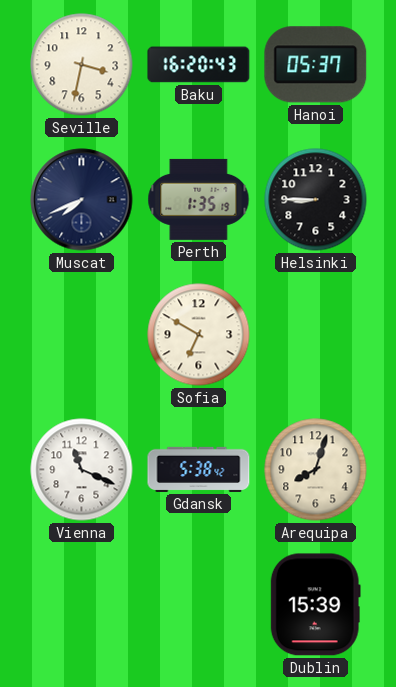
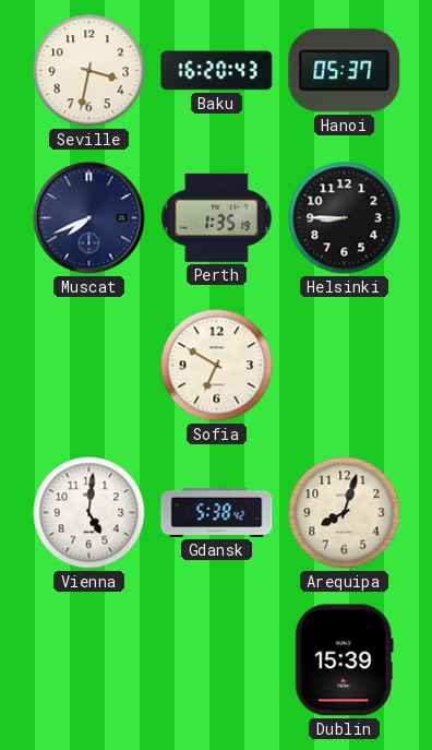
Vienna: 11:19 -> 5:01
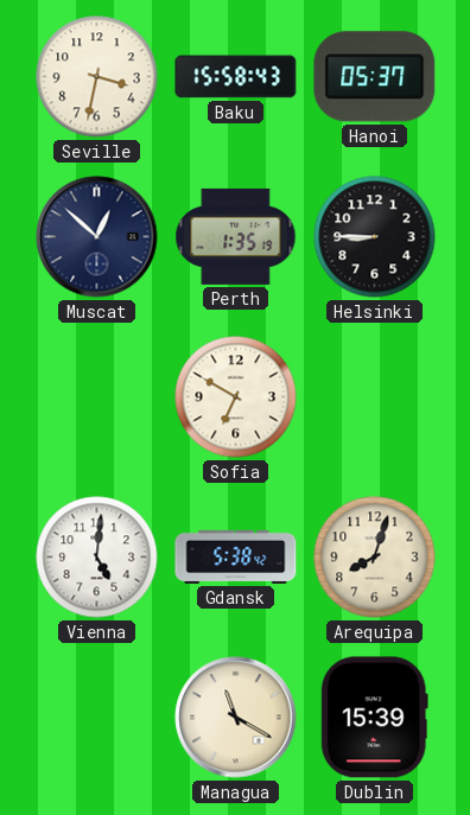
Baku: 16:20 -> 15:58
Muscat: 7:41 -> 12:52
Managua: none -> 11:20
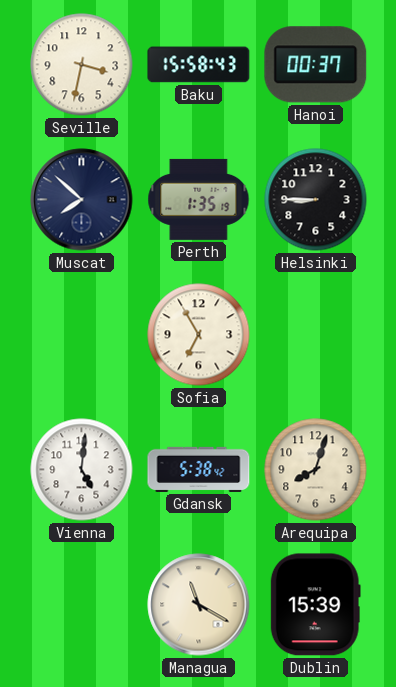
Hanoi: 05:37 -> 00:37
Muscat: 12:52 -> 7:52
Sofia: 6:50 -> 6:55
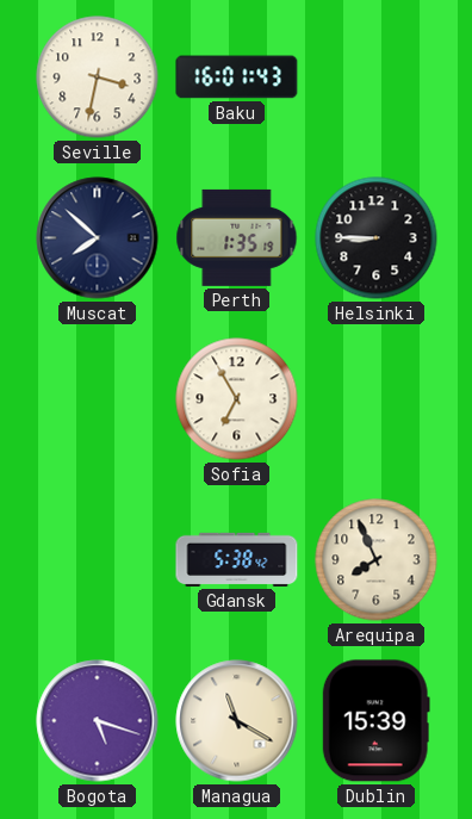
Baku: 15:58 -> 16:01
Hanoi: 00:37 -> none
Vienna: 5:01 -> none
Arequipa: 8:03 -> 7:56
Bogota: none -> 5:18
